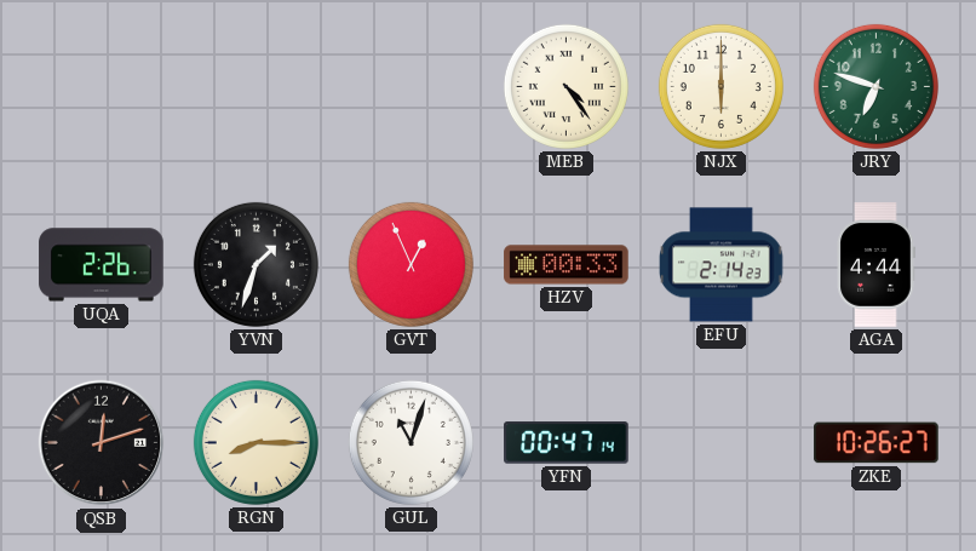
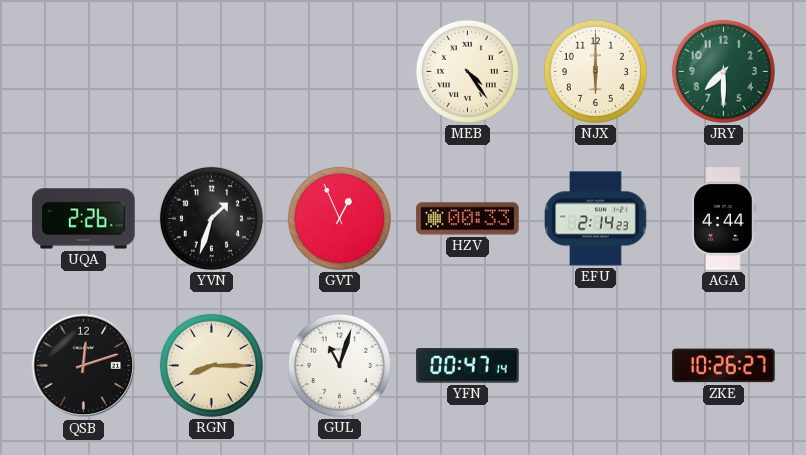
JRY: 6:48 -> 7:30
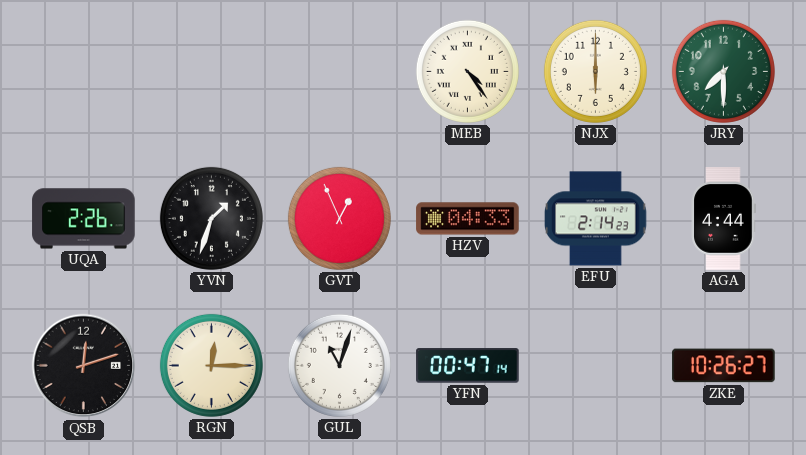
HZV: 00:33 -> 04:33
RGN: 8:15 -> 12:15
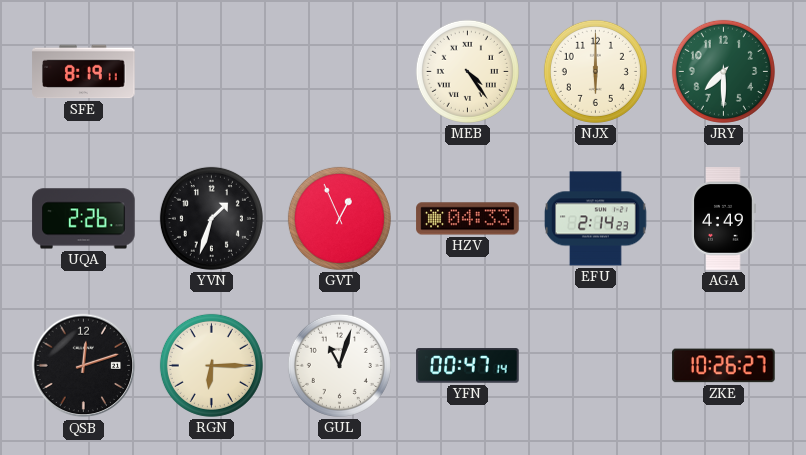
SFE: none -> 8:19
AGA: 4:44 -> 4:49
RGN: 12:15 -> 6:15
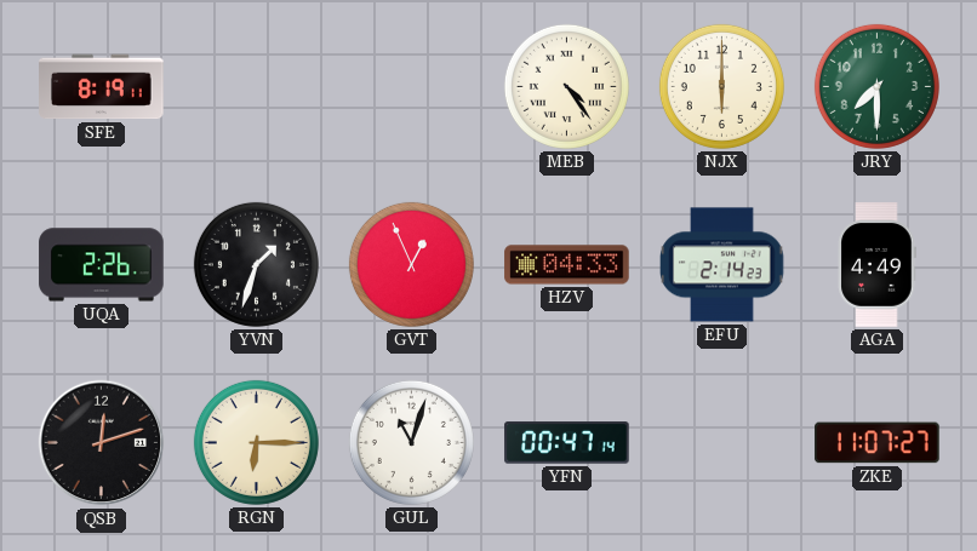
ZKE: 10:26 -> 11:07
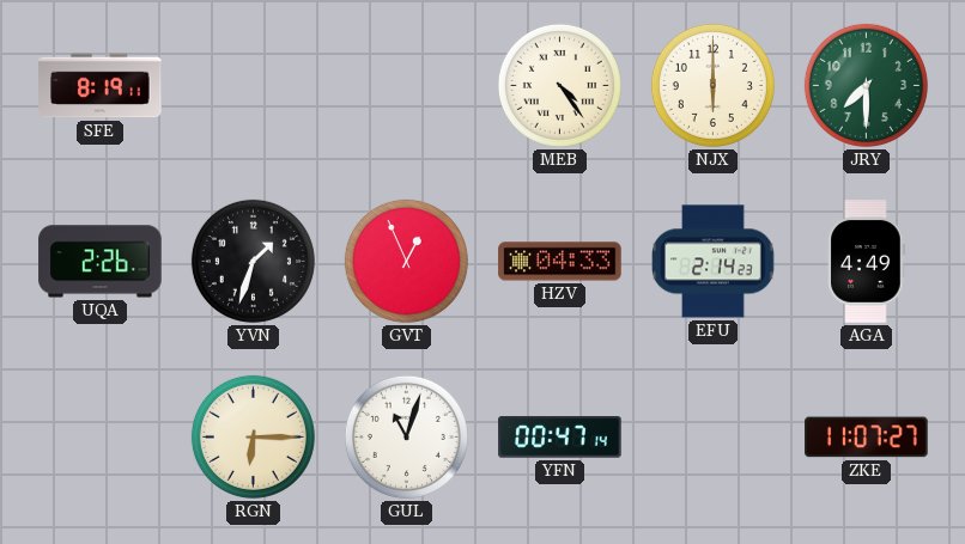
QSB: 12:12 -> none
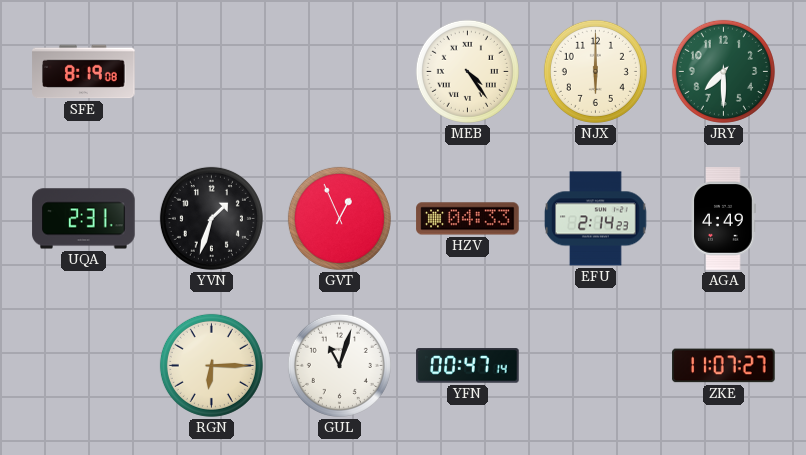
SFE: 8:19:11 -> 8:19:08
UQA: 2:26 -> 2:31
